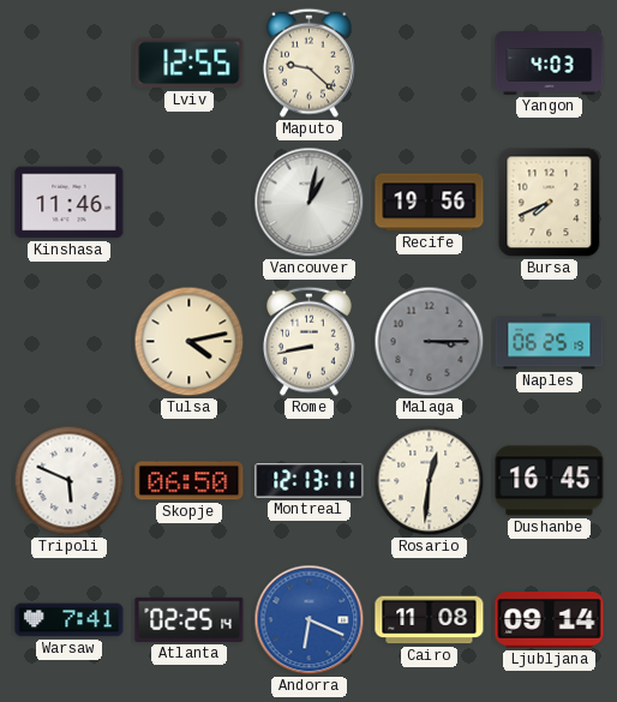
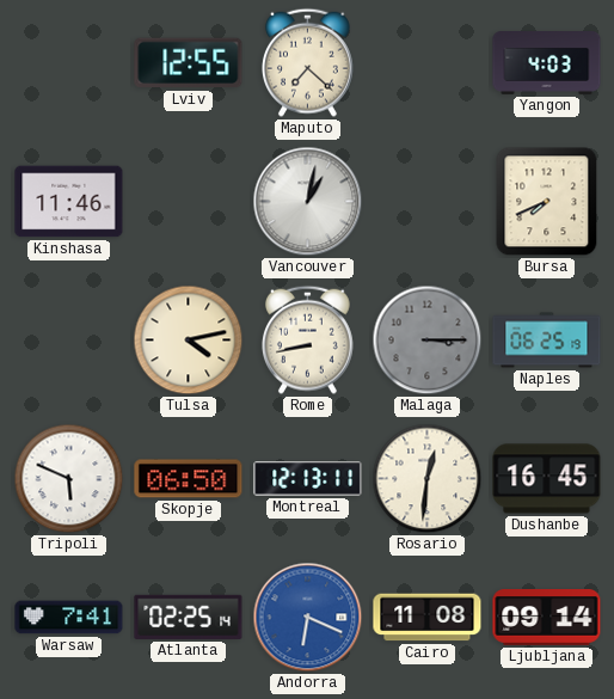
Maputo: 9:22 -> 7:22
Recife: 19:56 -> none
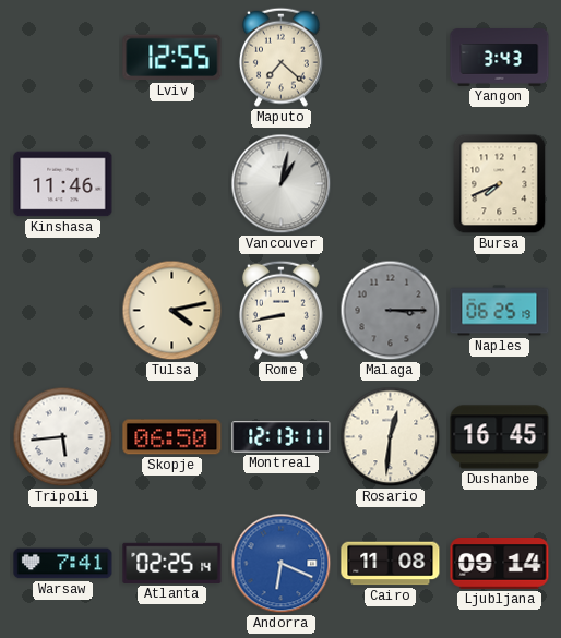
Yangon: 4:03 -> 3:43
Tripoli: 5:49 -> 5:44
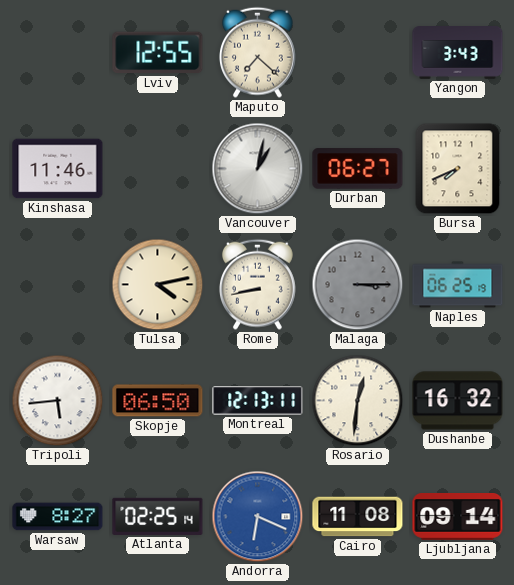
Durban: none -> 06:27
Dushanbe: 16:45 -> 16:32
Warsaw: 7:41 -> 8:27
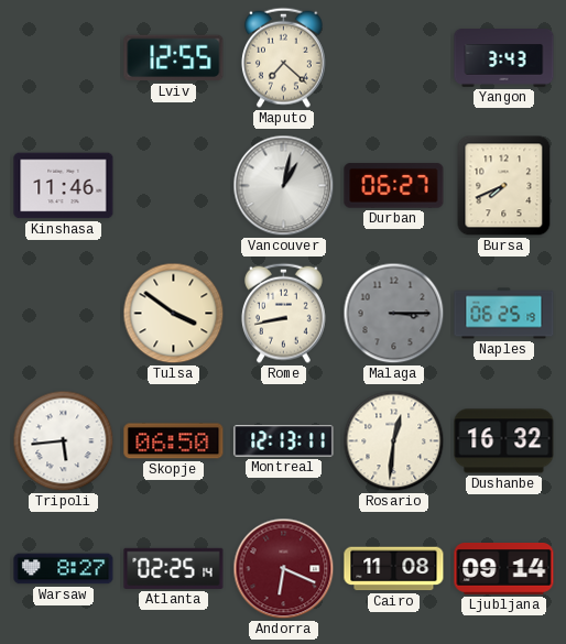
Tulsa: 4:13 -> 3:51
Andorra dial: blue -> burgundy
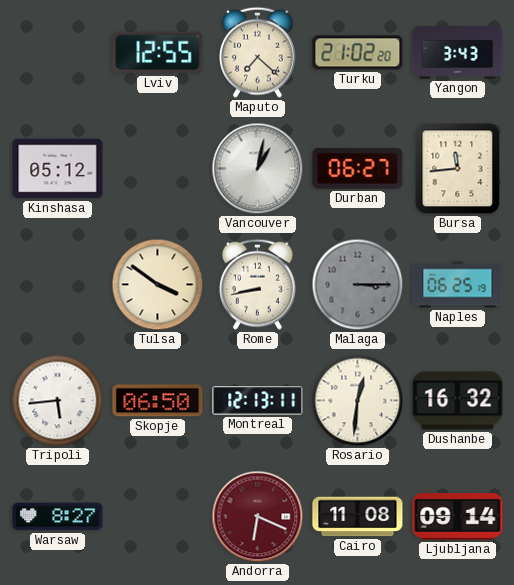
Turku: none -> 21:02
Kinshasa: 11:46 -> 05:12
Bursa: 7:41 -> 11:44
Atlanta: 02:25 -> none
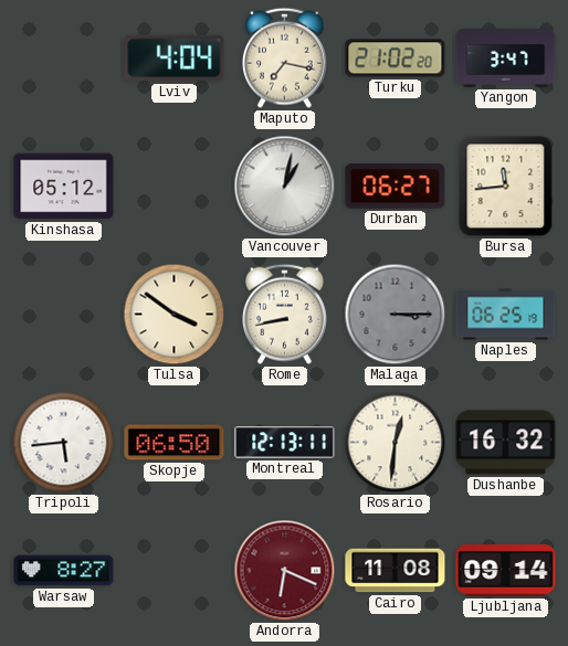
Lviv: 12:55 -> 4:04
Maputo: 7:22 -> 7:17
Yangon: 3:43 -> 3:47
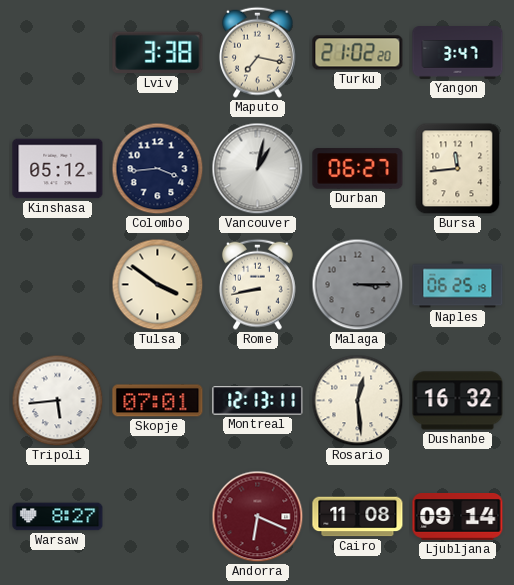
Lviv: 4:04 -> 3:38
Colombo: none -> 3:44
Skopje: 06:50 -> 07:01
Rosario: 12:31 -> 12:29
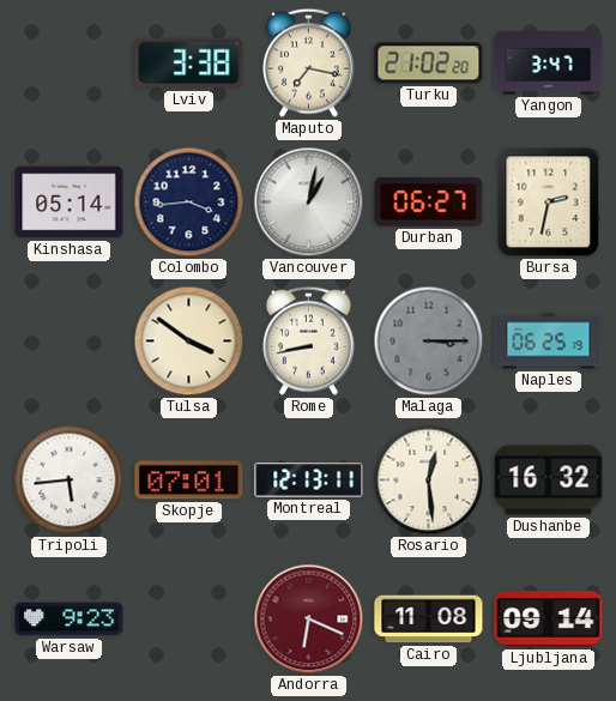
Kinshasa: 05:12 -> 05:14
Bursa: 11:44 -> 2:32
Warsaw: 8:27 -> 9:23
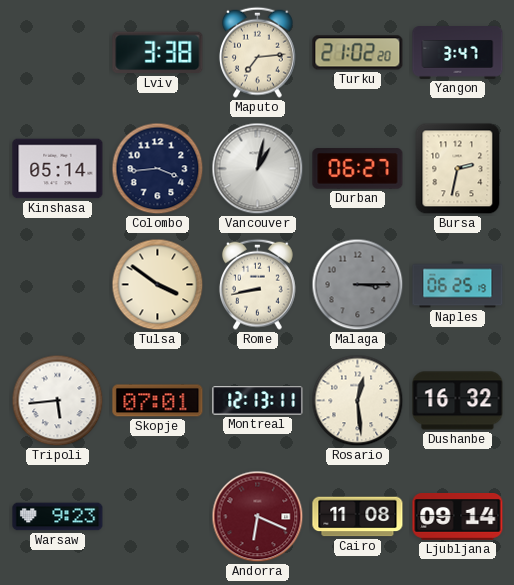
Maputo: 7:17 -> 7:14
